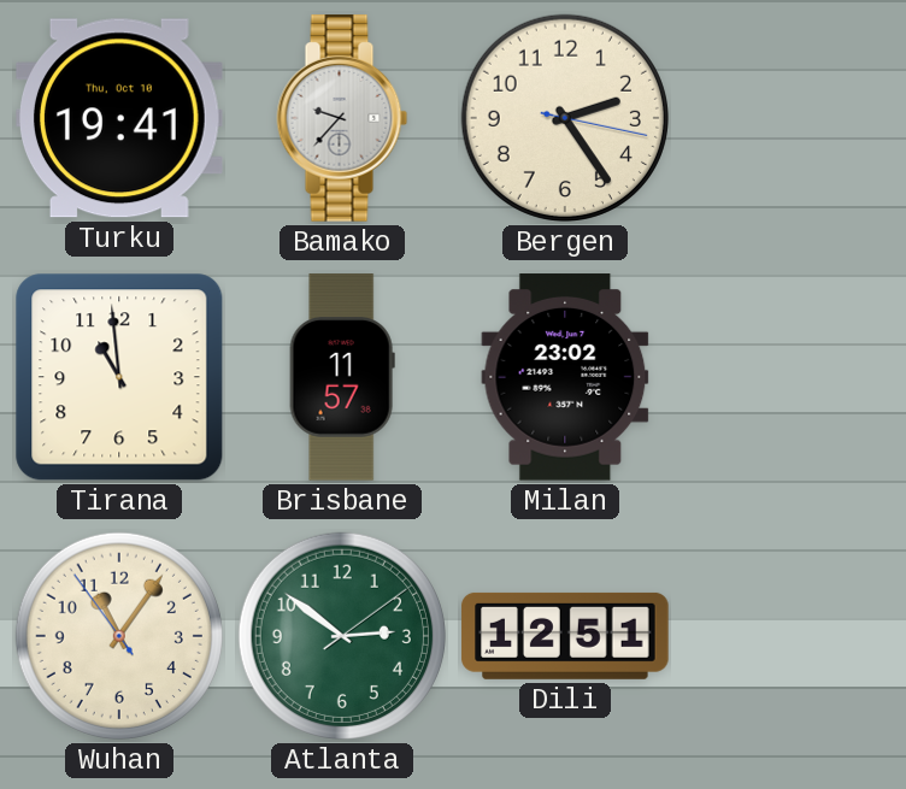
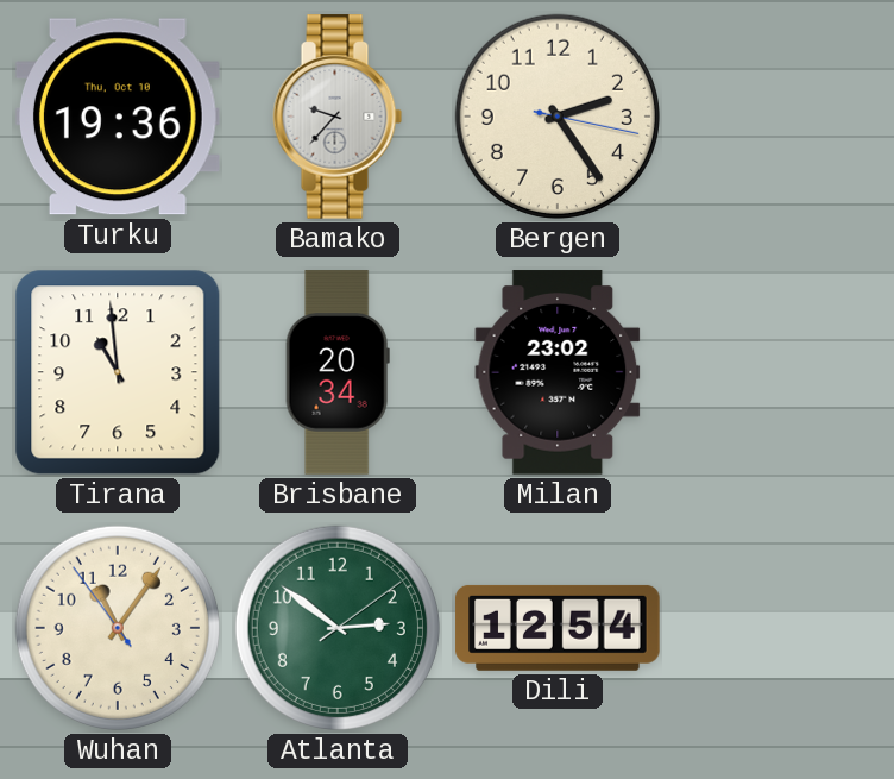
Turku: 19:41 -> 19:36
Brisbane: 11:57 -> 20:34
Dili: 12:51 -> 12:54
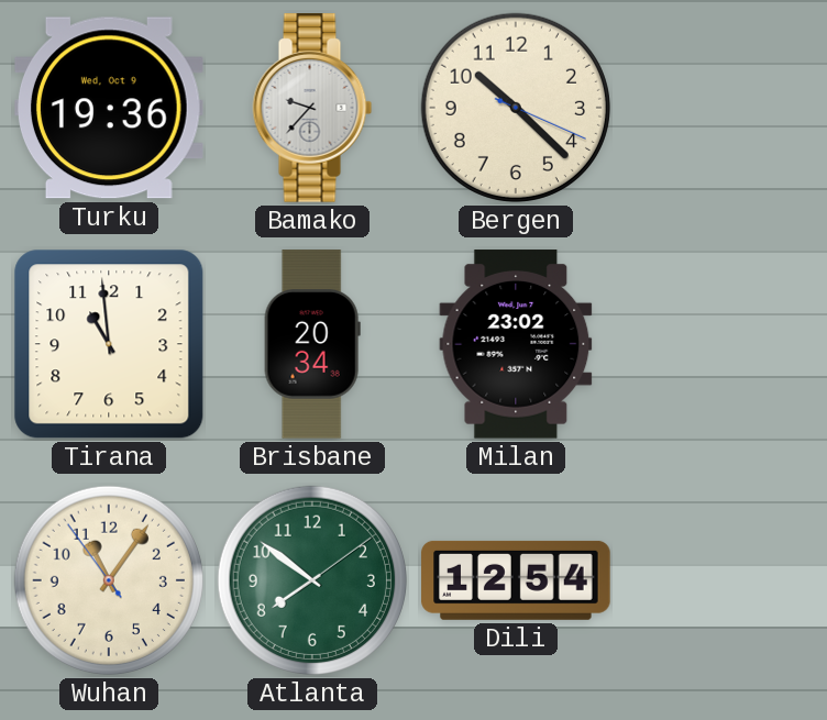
Turku date: Thu, Oct 10 -> Wed, Oct 9
Bergen: 2:24 -> 10:22
Atlanta: 2:51 -> 7:51
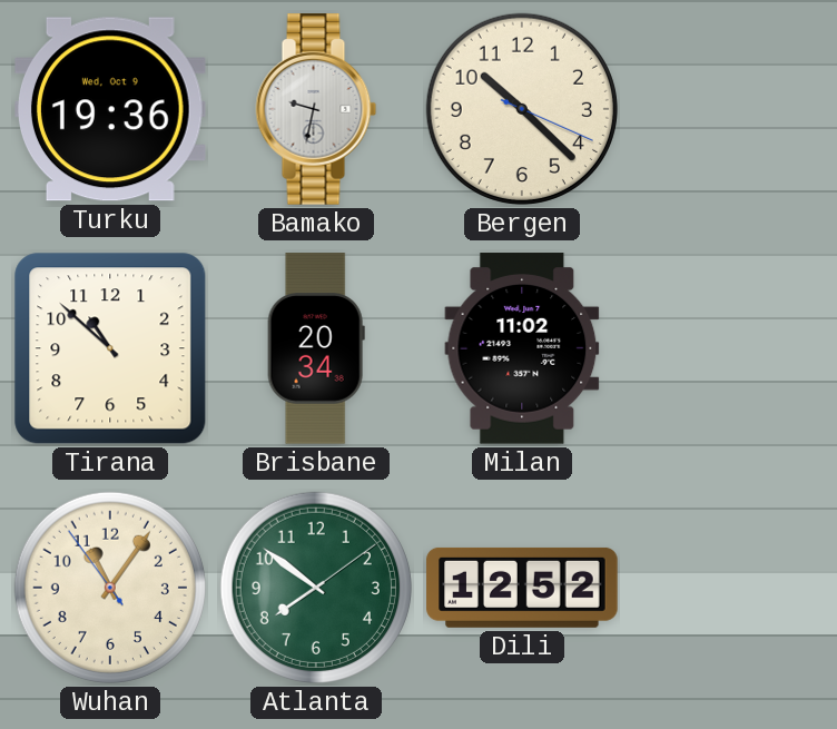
Bamako: 9:37 -> 9:32
Tirana: 10:59 -> 10:52
Milan: 23:02 -> 11:02
Dili: 12:54 -> 12:52
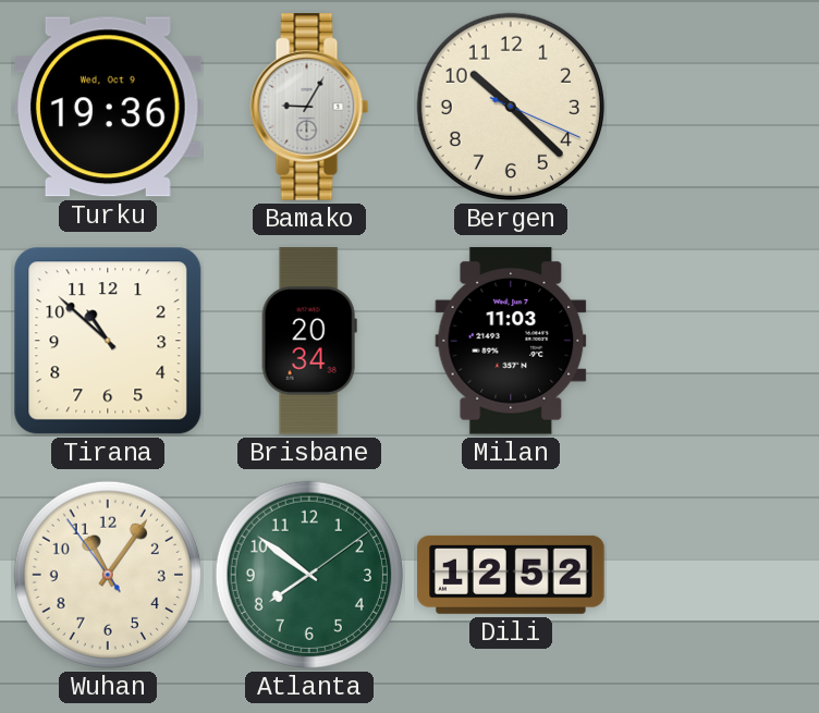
Bamako: 9:32 -> 9:05
Milan: 11:02 -> 11:03
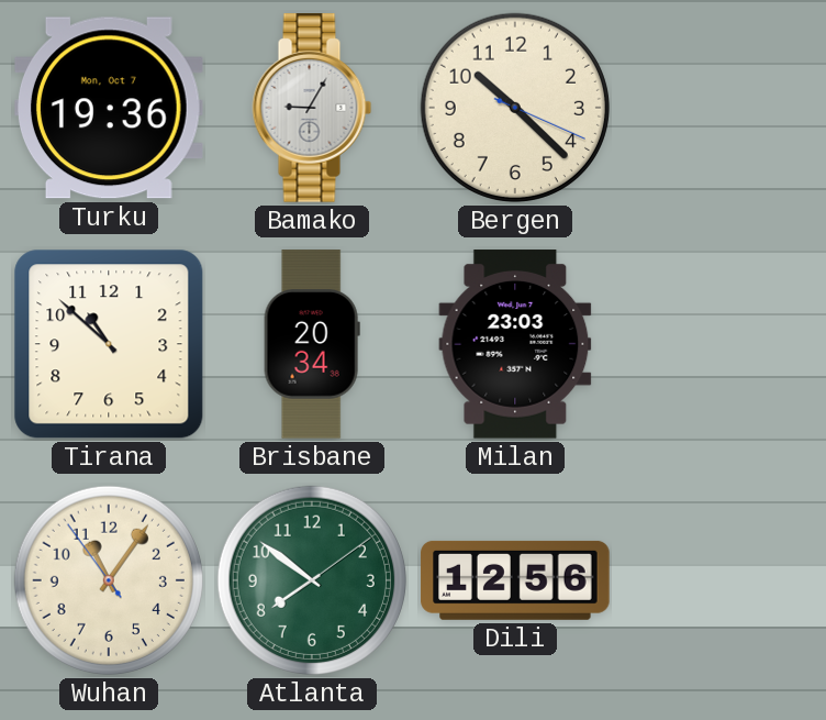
Turku date: Wed, Oct 9 -> Mon, Oct 7
Milan: 11:03 -> 23:03
Dili: 12:52 -> 12:56
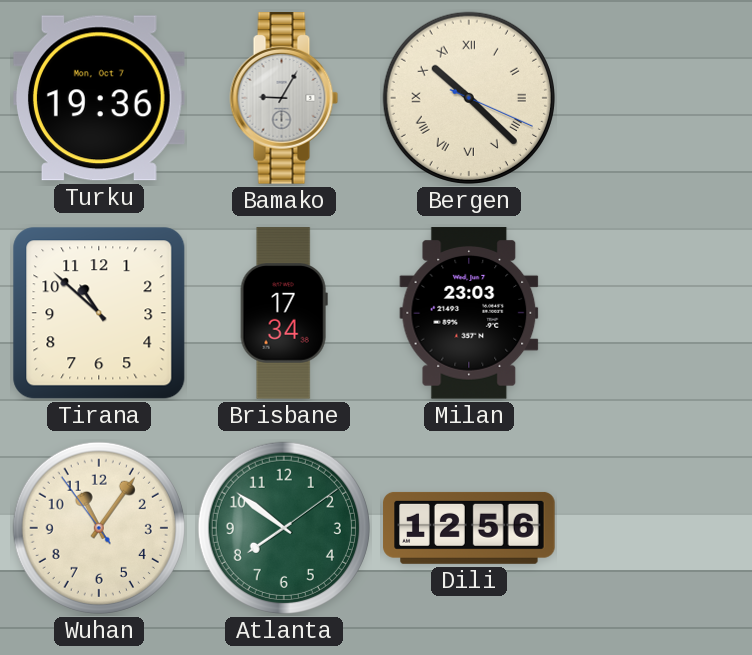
Bergen numerals: Arabic -> Roman
Brisbane: 20:34 -> 17:34
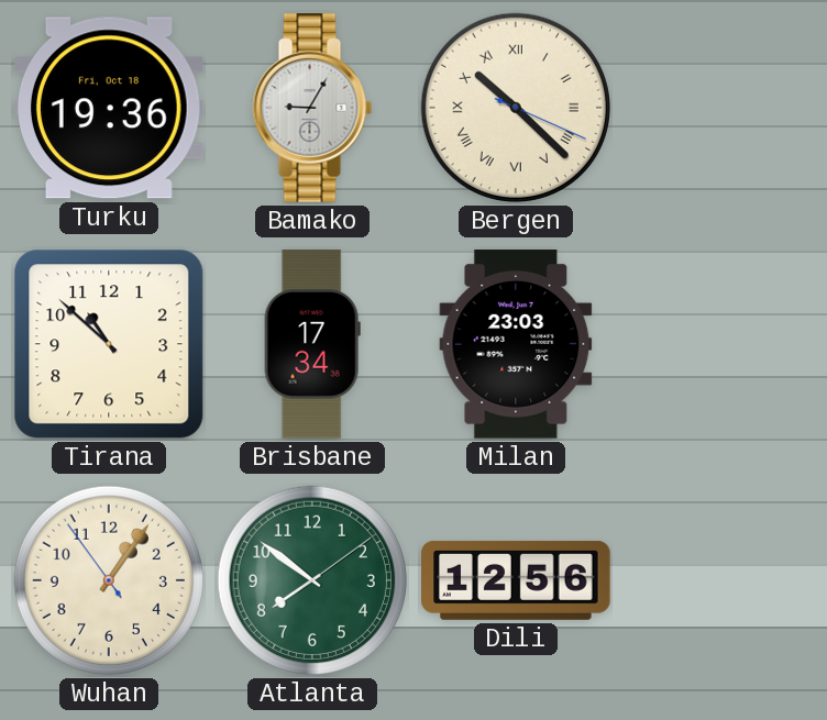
Turku date: Mon, Oct 7 -> Fri, Oct 18
Wuhan: 11:05 -> 1:05
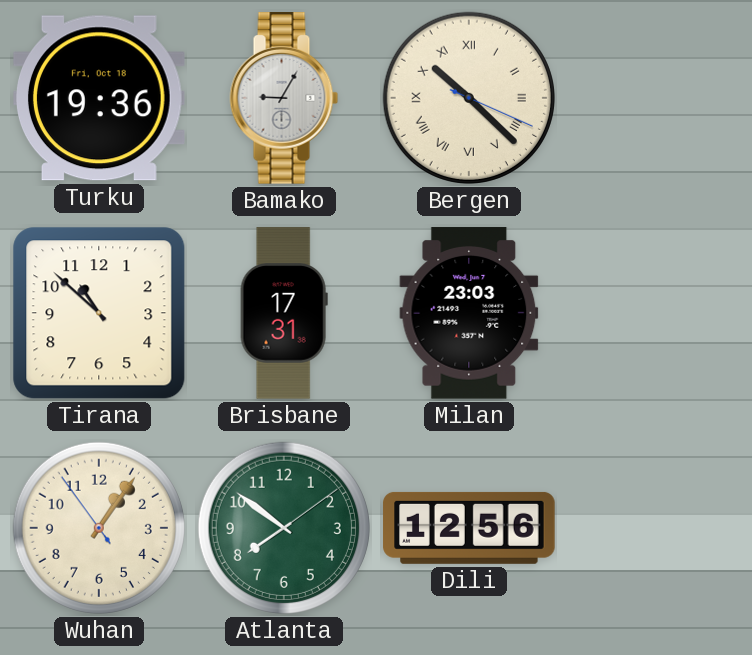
Brisbane: 17:34 -> 17:31
